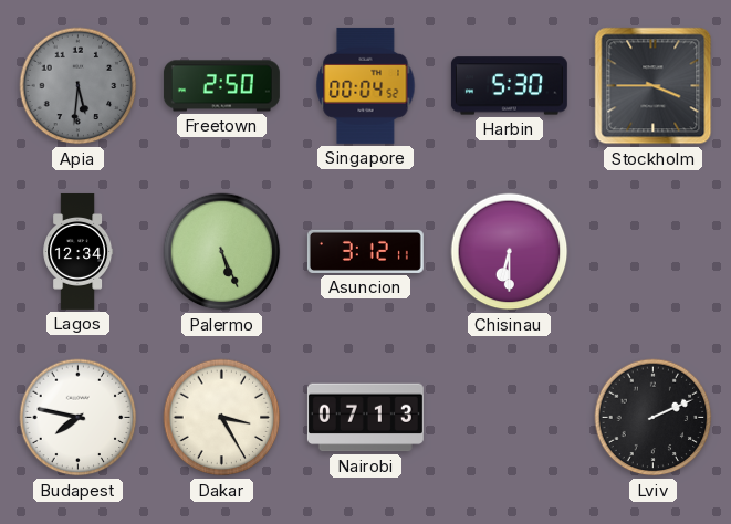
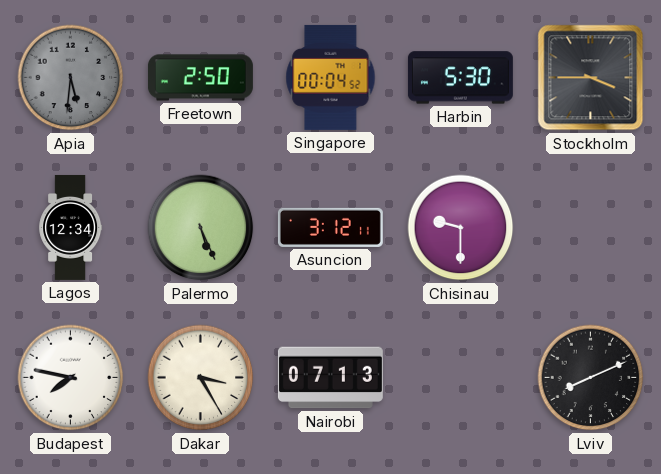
Chisinau: 6:30 -> 9:30
Lviv: 2:11 -> 8:11
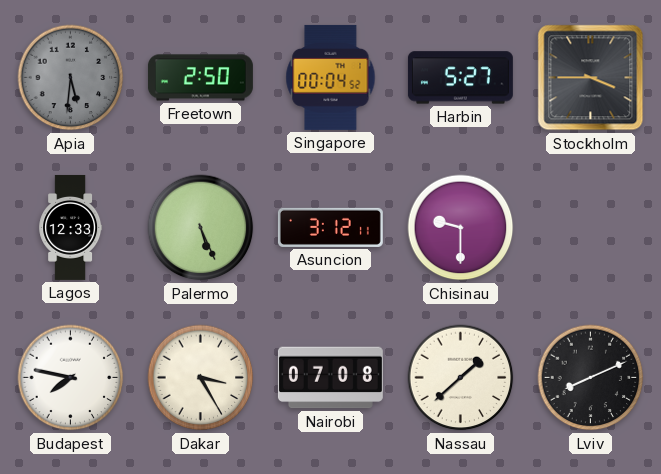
Harbin: 5:30 -> 5:27
Lagos: 12:34 -> 12:33
Nairobi: 07:13 -> 07:08
Nassau: none -> 1:38
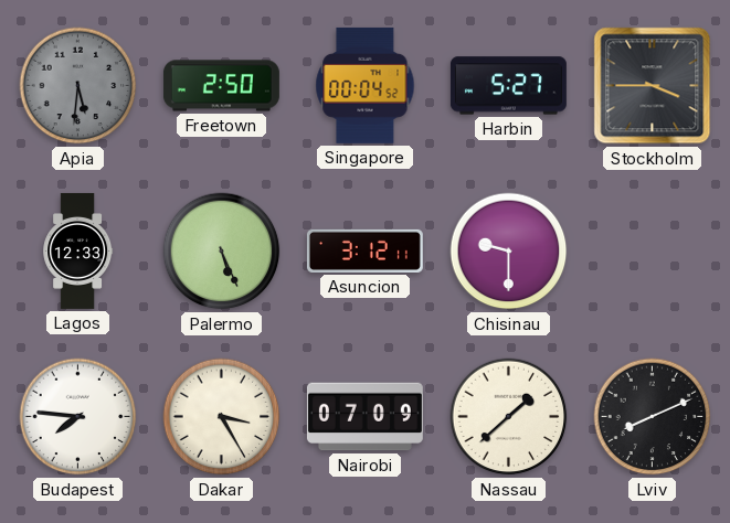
Budapest: 7:47 -> 7:46
Nairobi: 07:08 -> 07:09
